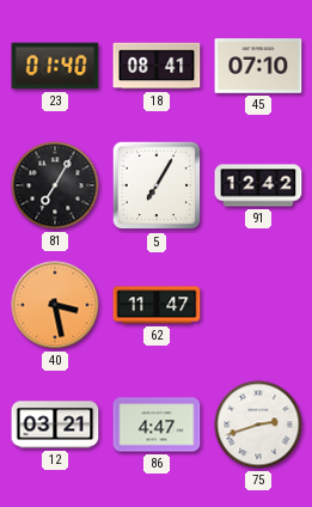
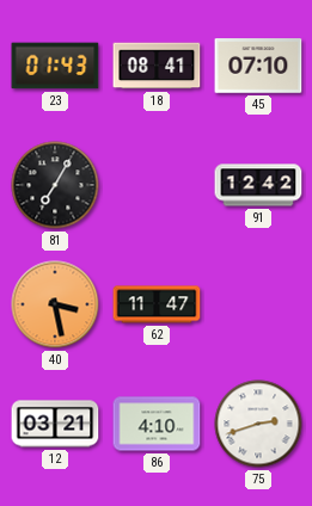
23: 01:40 -> 01:43
5: 7:05 -> none
86: 4:47 -> 4:10
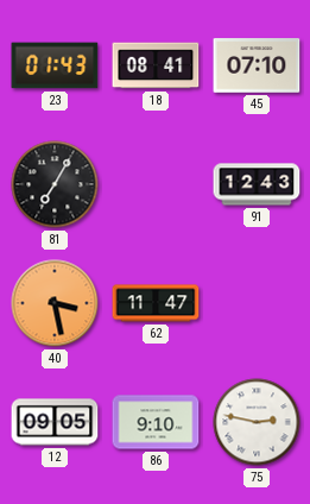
91: 12:42 -> 12:43
12: 03:21 -> 09:05
86: 4:10 -> 9:10
75: 2:42 -> 2:47
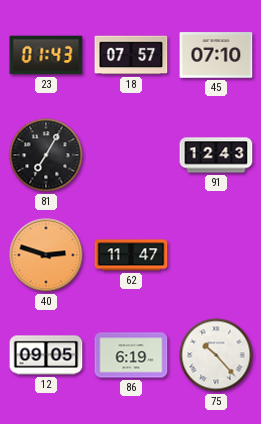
18: 08:41 -> 07:57
40: 3:28 -> 2:48
86: 9:10 -> 6:19
75: 2:47 -> 10:23
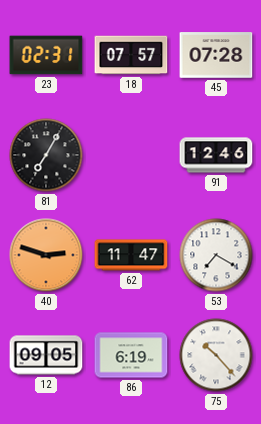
23: 01:43 -> 02:31
45: 07:10 -> 07:28
91: 12:43 -> 12:46
53: none -> 7:20
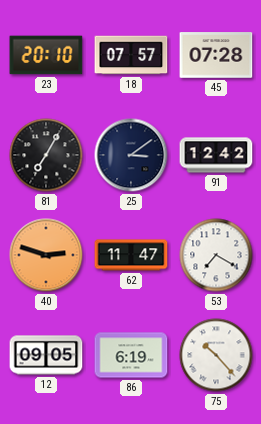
23: 02:31 -> 20:10
25: none -> 3:09
91: 12:46 -> 12:42
